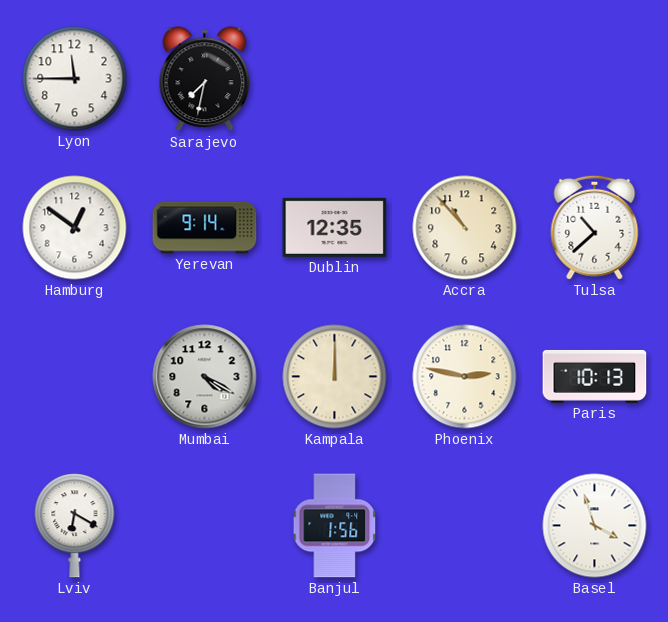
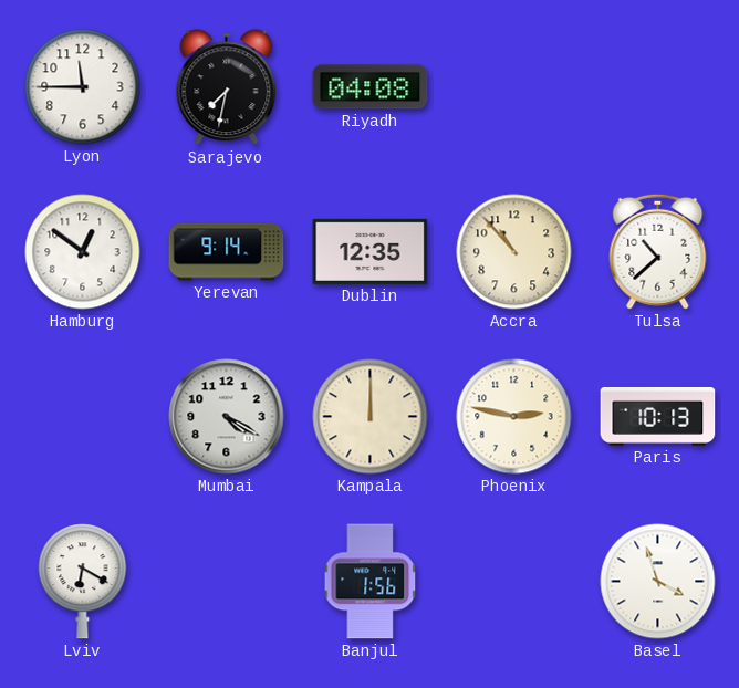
Riyadh: none -> 04:08
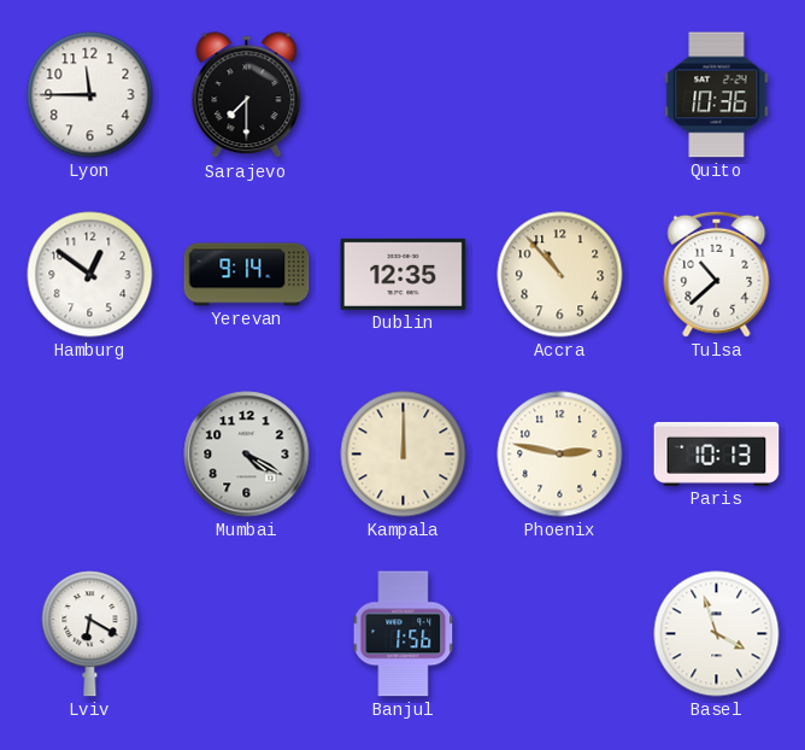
Sarajevo: 7:32 -> 7:30
Riyadh: 04:08 -> none
Quito: none -> 10:36
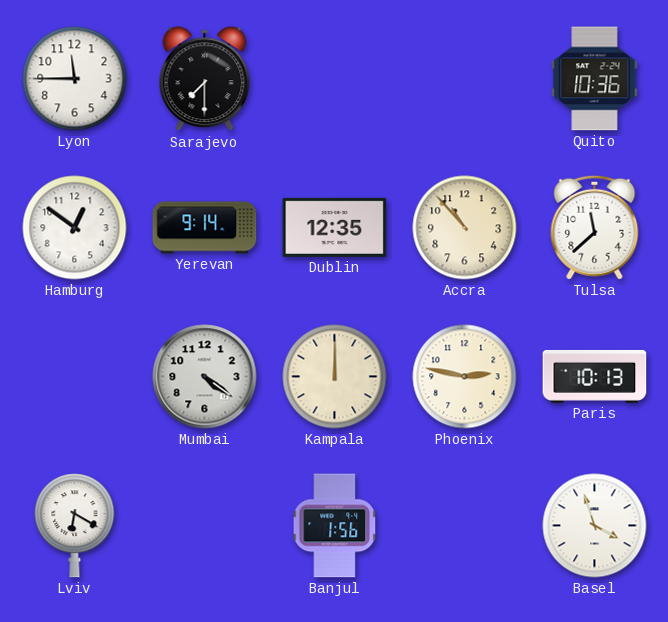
Tulsa: 10:38 -> 11:38
Mumbai: 4:20 -> 4:21
